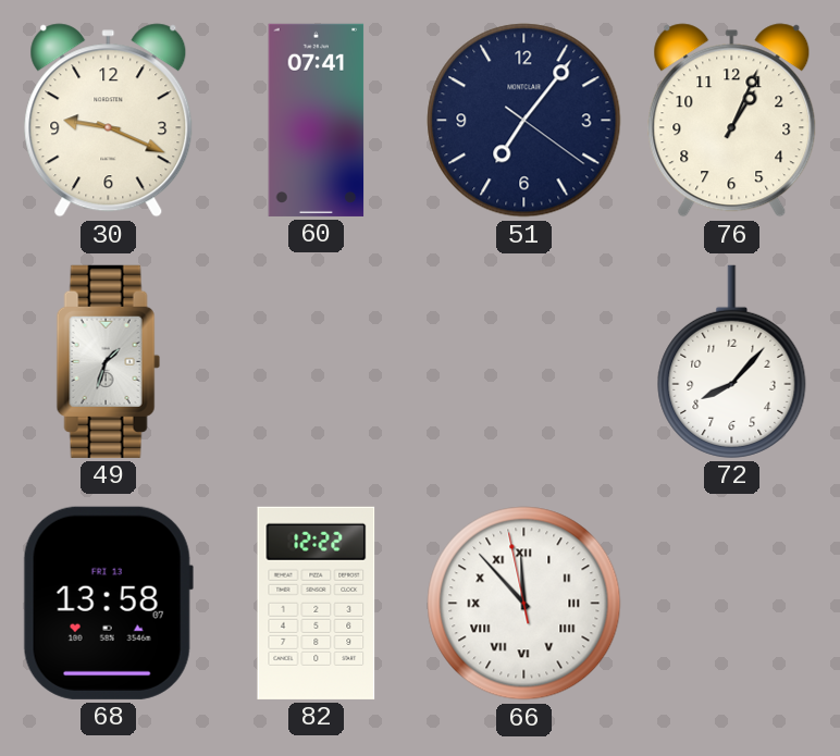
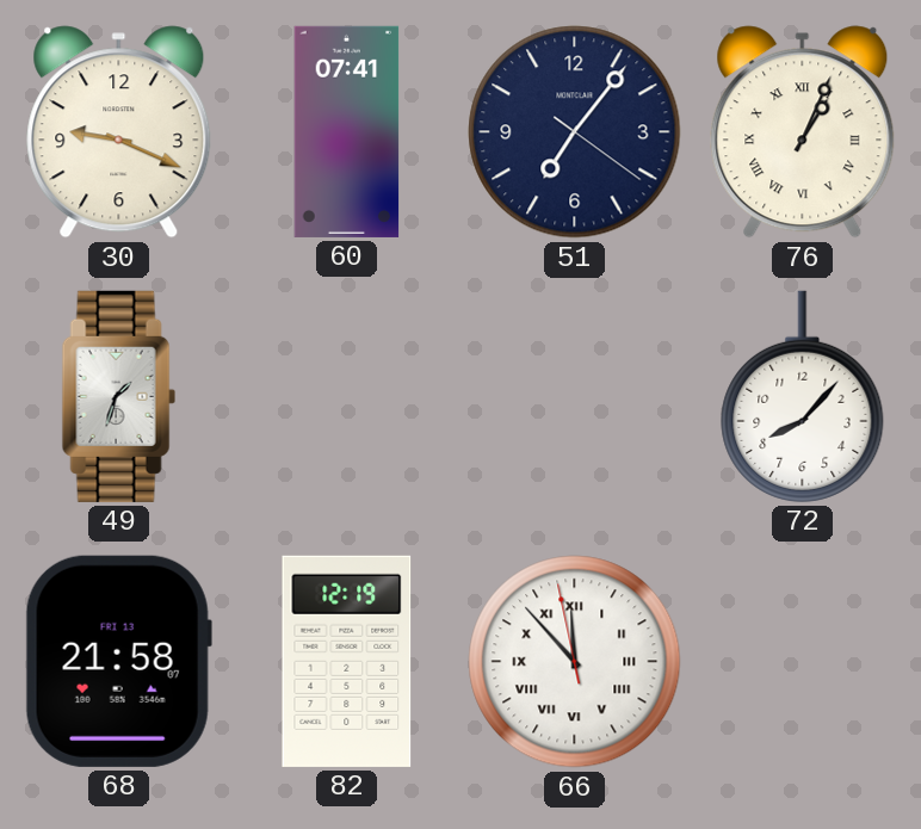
76 numerals: Arabic -> Roman
68: 13:58 -> 21:58
82: 12:22 -> 12:19
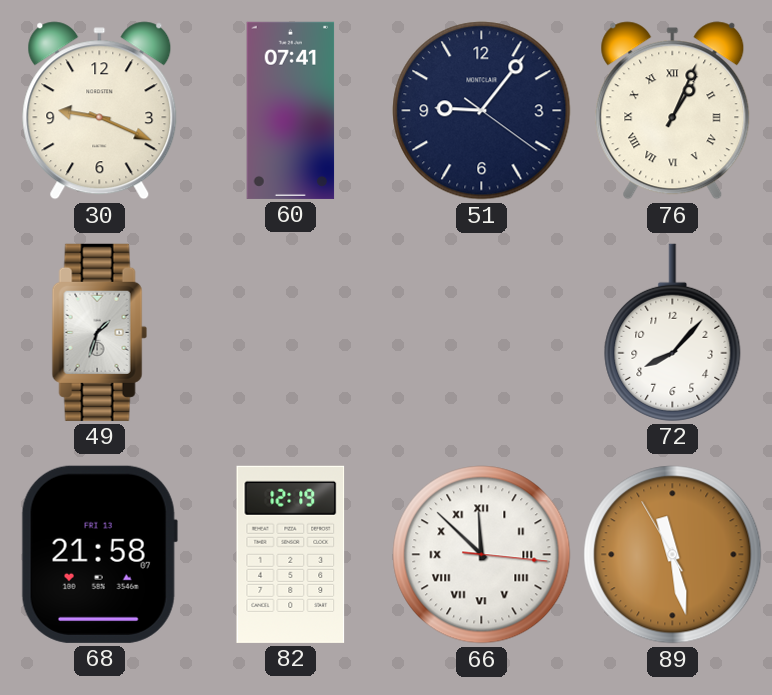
51: 7:06 -> 9:06
66: 11:52:58 -> 11:52:16
89: none -> 11:27
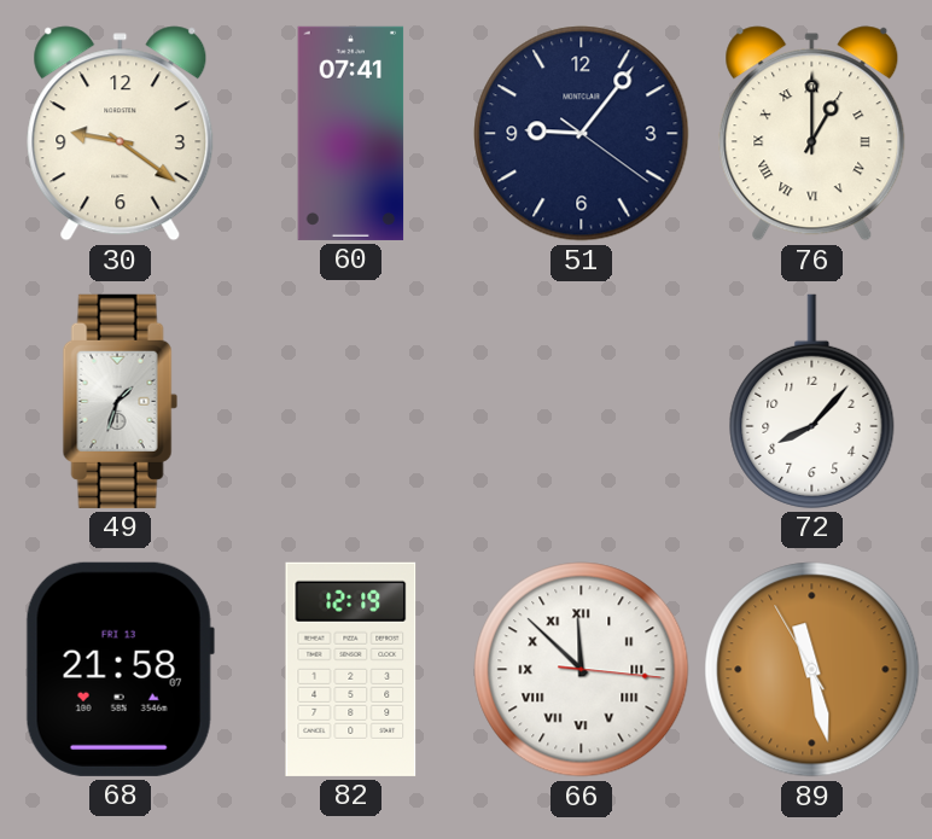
30: 9:19 -> 9:21
76: 1:04 -> 1:00
